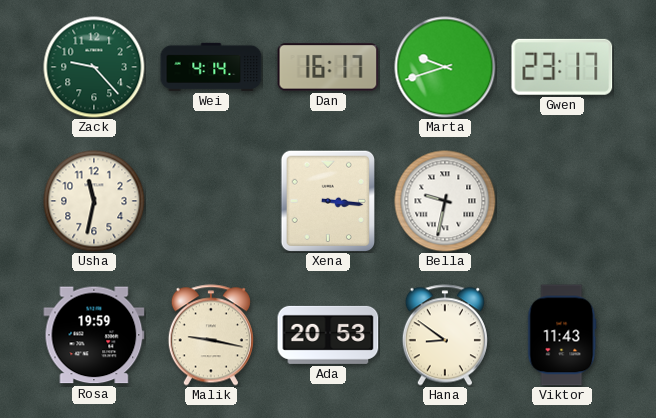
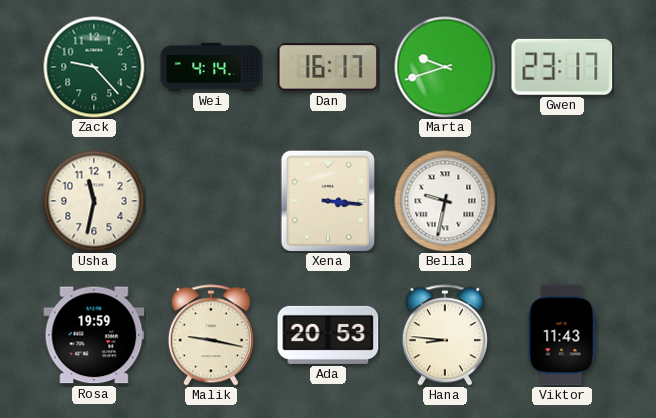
Hana: 8:51 -> 8:46
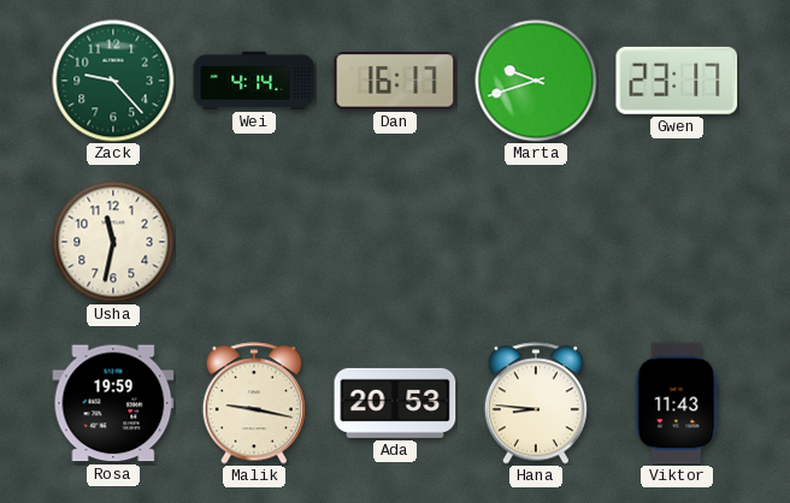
Xena: 3:16 -> none
Bella: 9:32 -> none
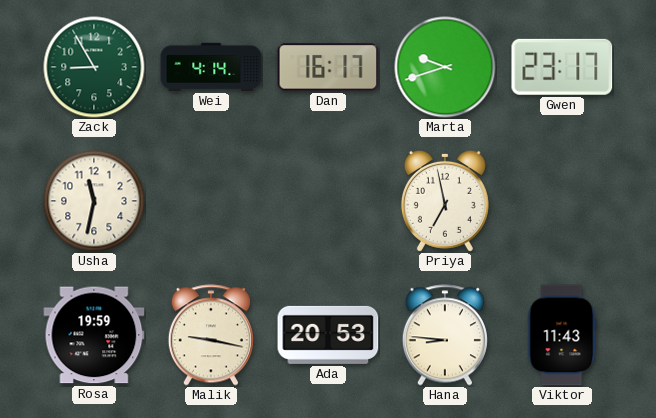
Zack: 9:23 -> 8:55
Priya: none -> 6:58
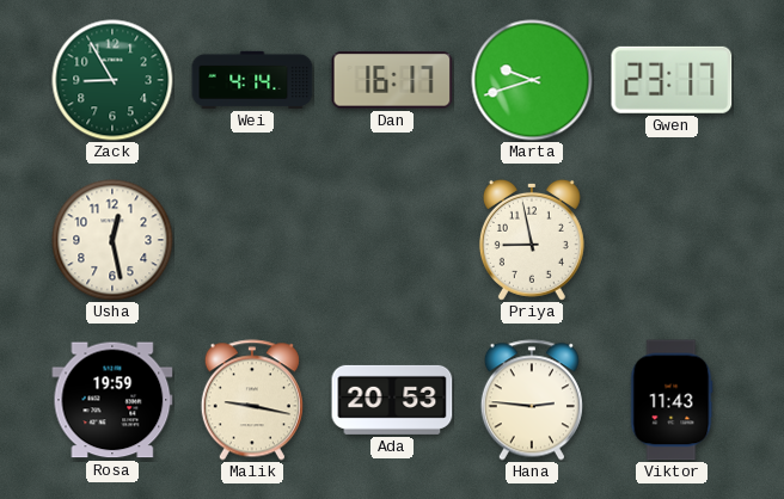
Usha: 11:32 -> 12:28
Priya: 6:58 -> 8:58
Hana: 8:46 -> 2:46
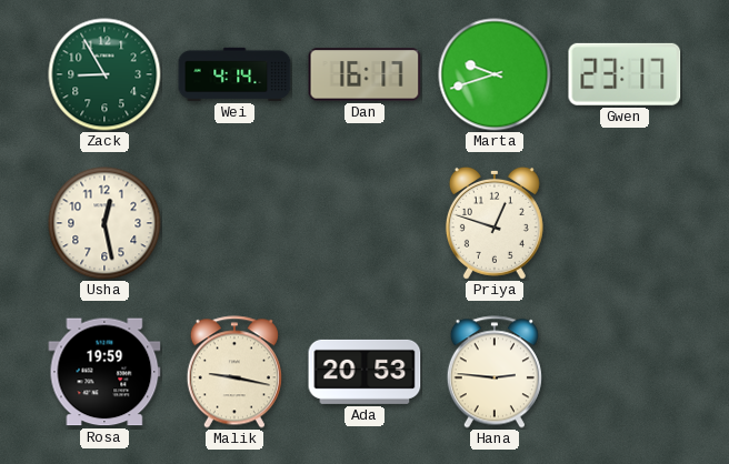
Priya: 8:58 -> 12:48
Viktor: 11:43 -> none
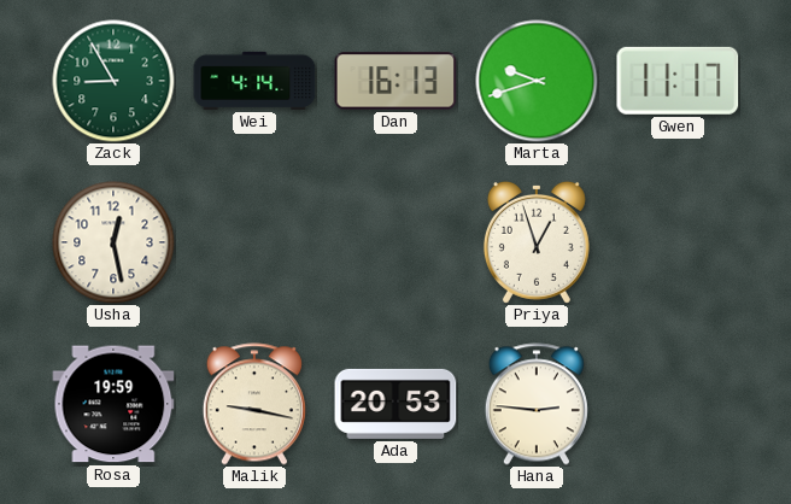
Dan: 16:17 -> 16:13
Gwen: 23:17 -> 11:17
Priya: 12:48 -> 12:57
